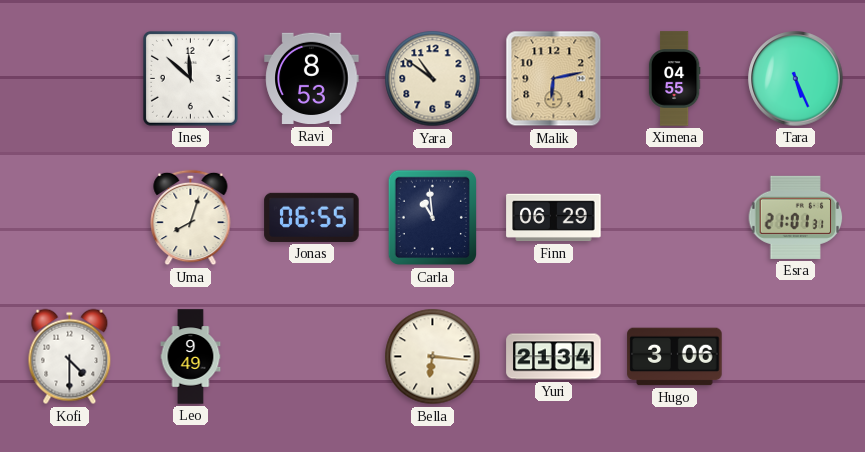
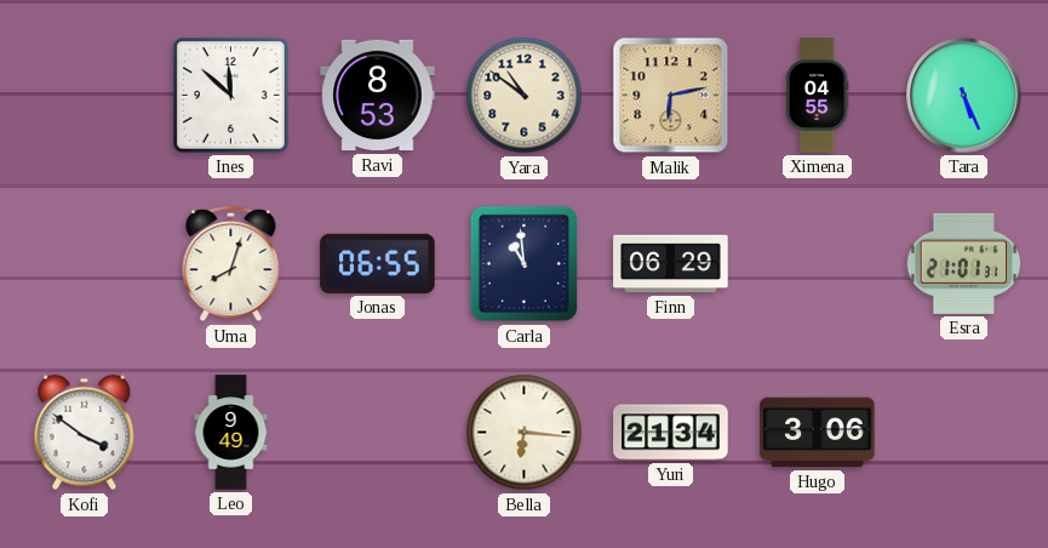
Kofi: 4:30 -> 3:51
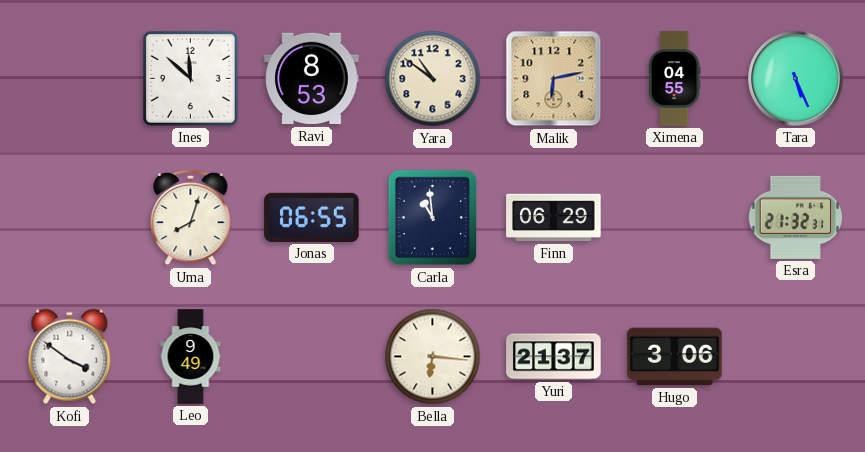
Esra: 21:01 -> 21:32
Yuri: 21:34 -> 21:37
